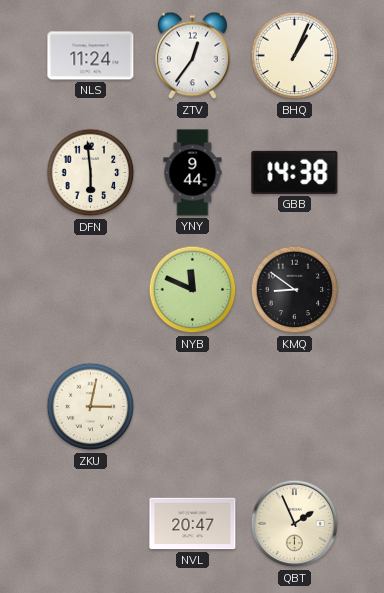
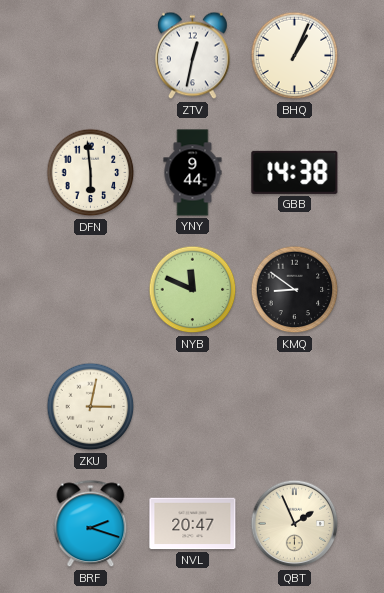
NLS: 11:24 -> none
ZTV: 12:36 -> 12:32
BRF: none -> 2:18
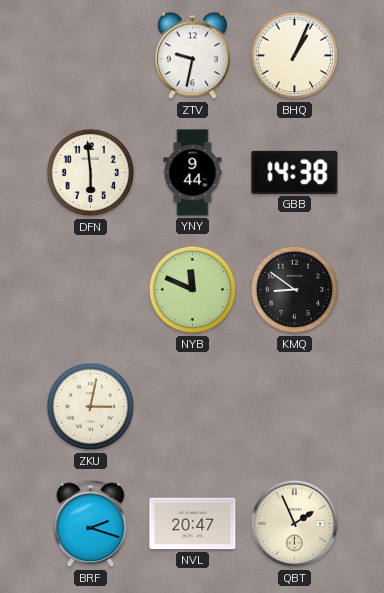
ZTV: 12:32 -> 9:32
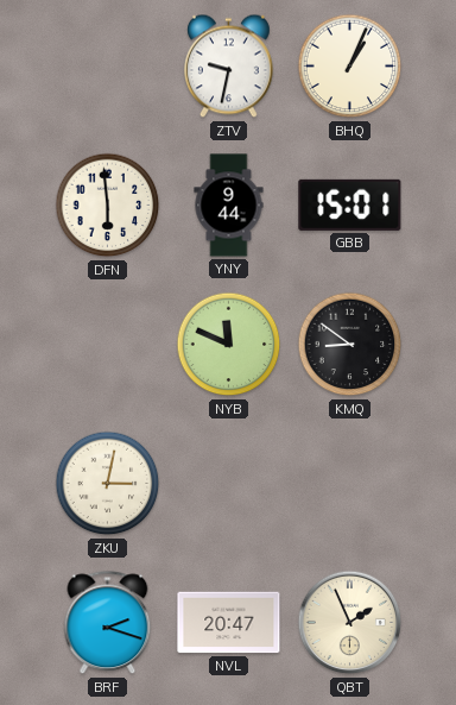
GBB: 14:38 -> 15:01
